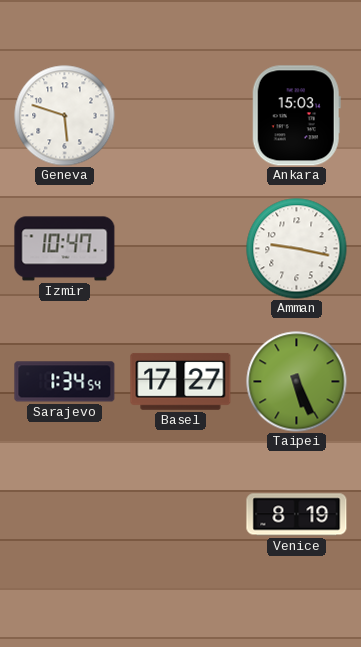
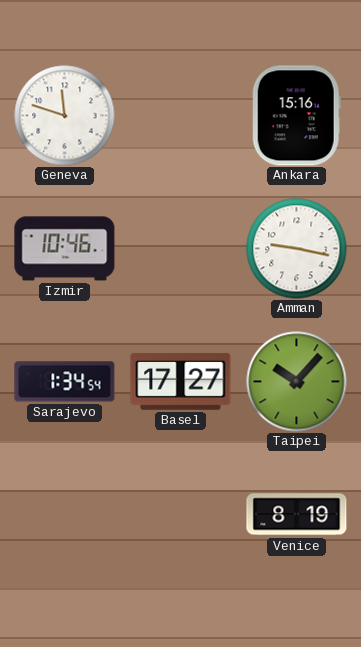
Geneva: 5:48 -> 11:48
Ankara: 15:03 -> 15:16
Izmir: 10:47 -> 10:46
Taipei: 5:26 -> 10:07
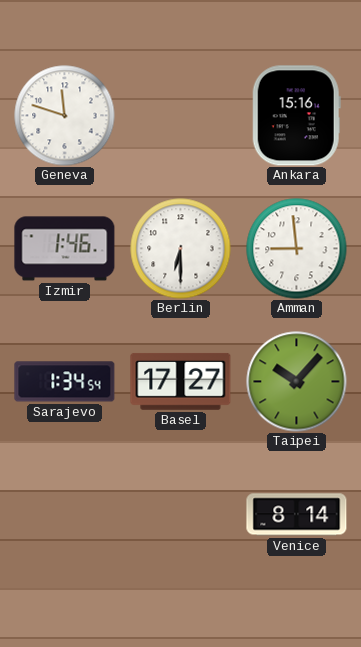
Izmir: 10:46 -> 1:46
Berlin: none -> 6:30
Amman: 9:17 -> 8:59
Venice: 8:19 -> 8:14
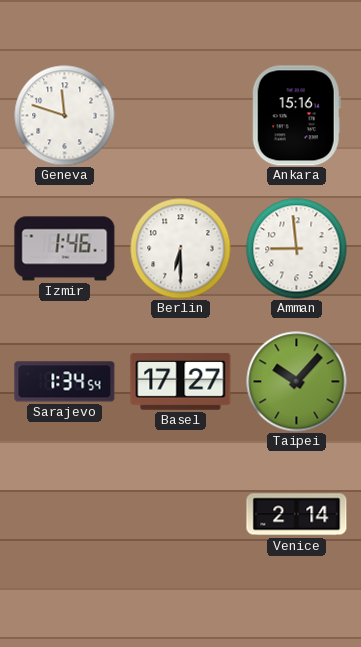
Venice: 8:14 -> 2:14
